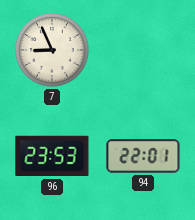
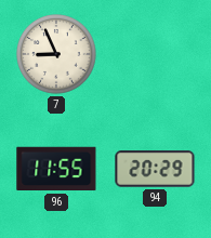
96: 23:53 -> 11:55
94: 22:01 -> 20:29
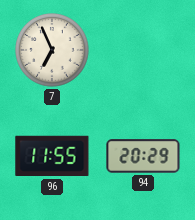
7: 8:56 -> 6:56
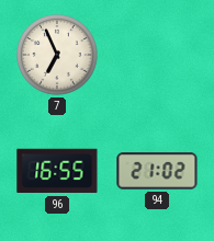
96: 11:55 -> 16:55
94: 20:29 -> 21:02
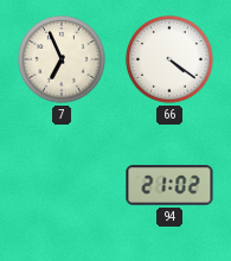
66: none -> 4:21
96: 16:55 -> none
